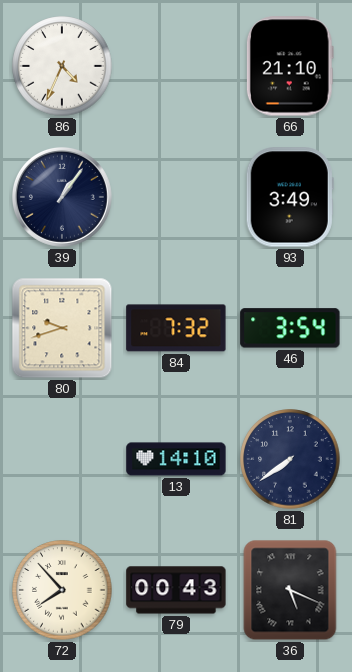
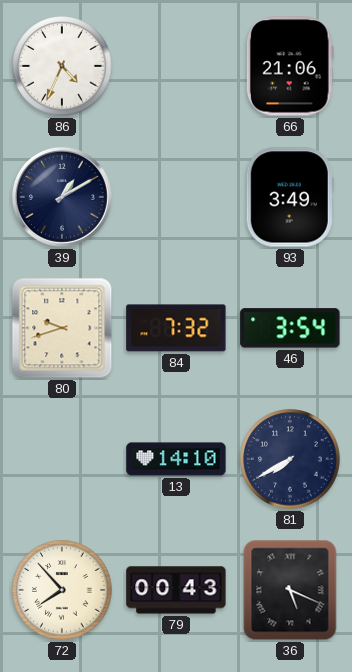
66: 21:10 -> 21:06
39: 1:06 -> 1:10
81: 7:39 -> 7:40
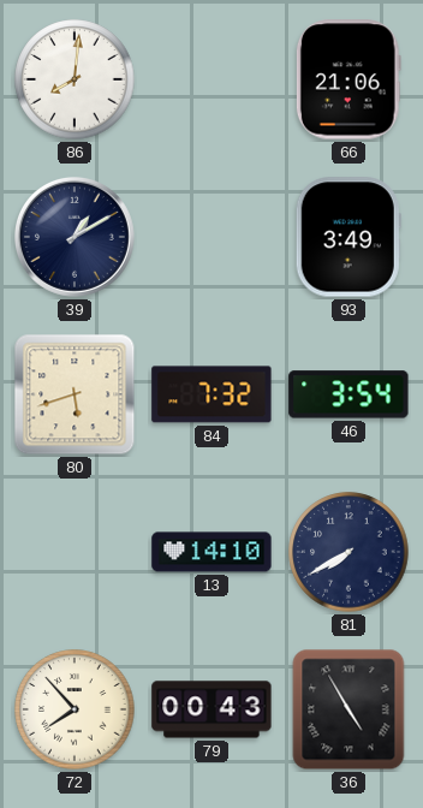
86: 4:34 -> 8:01
80: 9:42 -> 5:42
36: 5:19 -> 4:55
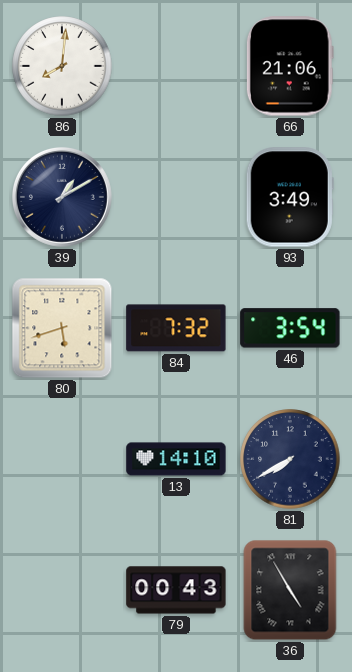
72: 7:53 -> none
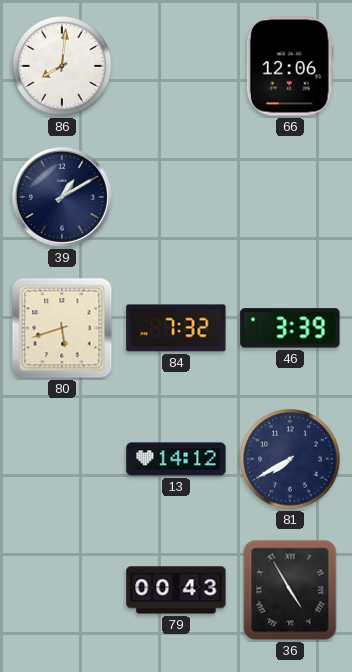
66: 21:06 -> 12:06
93: 3:49 -> none
46: 3:54 -> 3:39
13: 14:10 -> 14:12
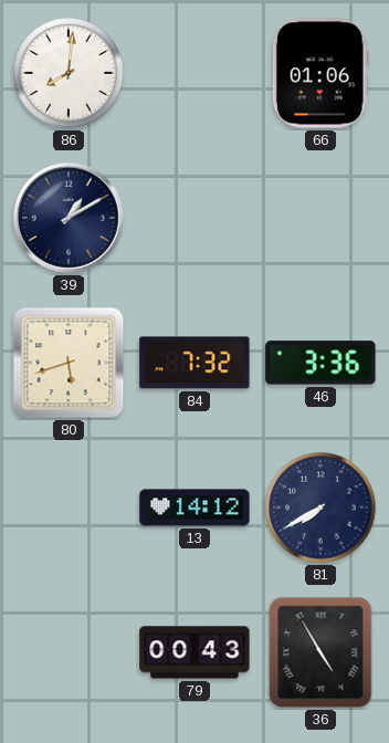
66: 12:06 -> 01:06
46: 3:39 -> 3:36
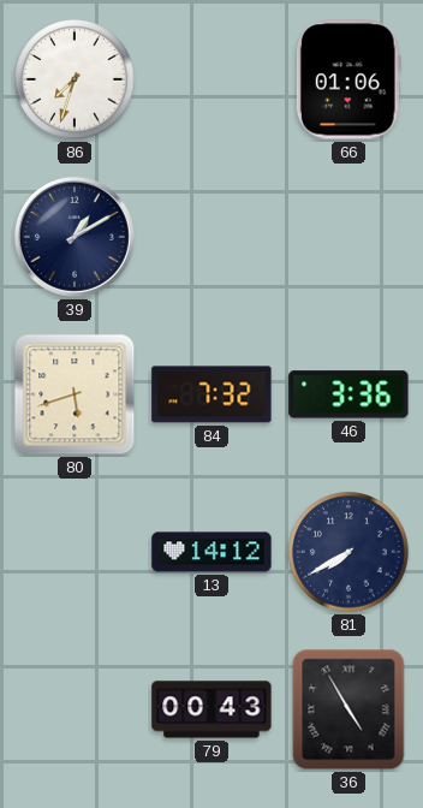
86: 8:01 -> 7:33
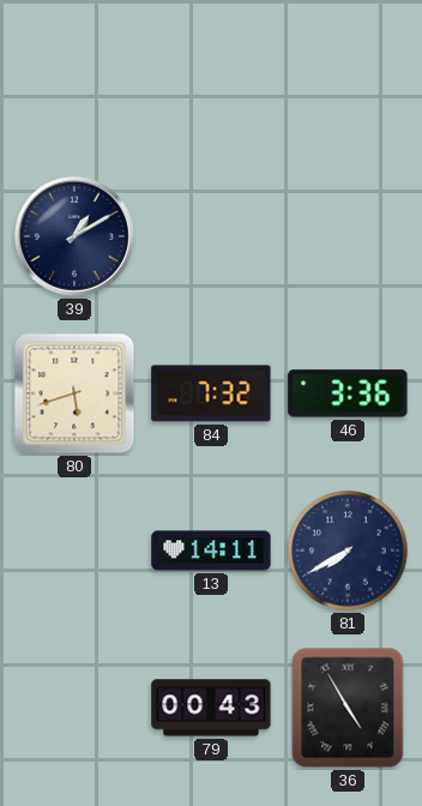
86: 7:33 -> none
66: 01:06 -> none
13: 14:12 -> 14:11
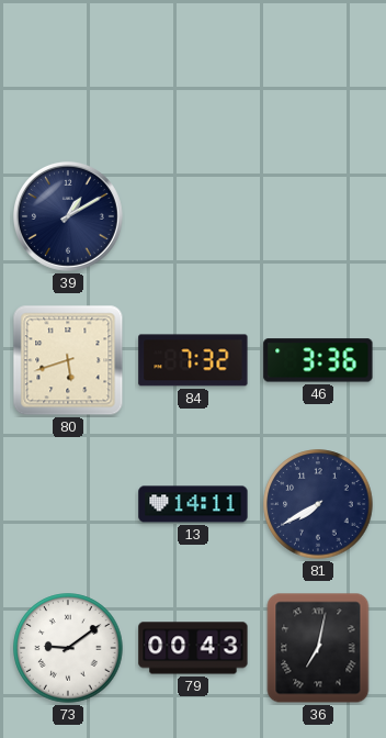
73: none -> 9:09
36: 4:55 -> 7:02
